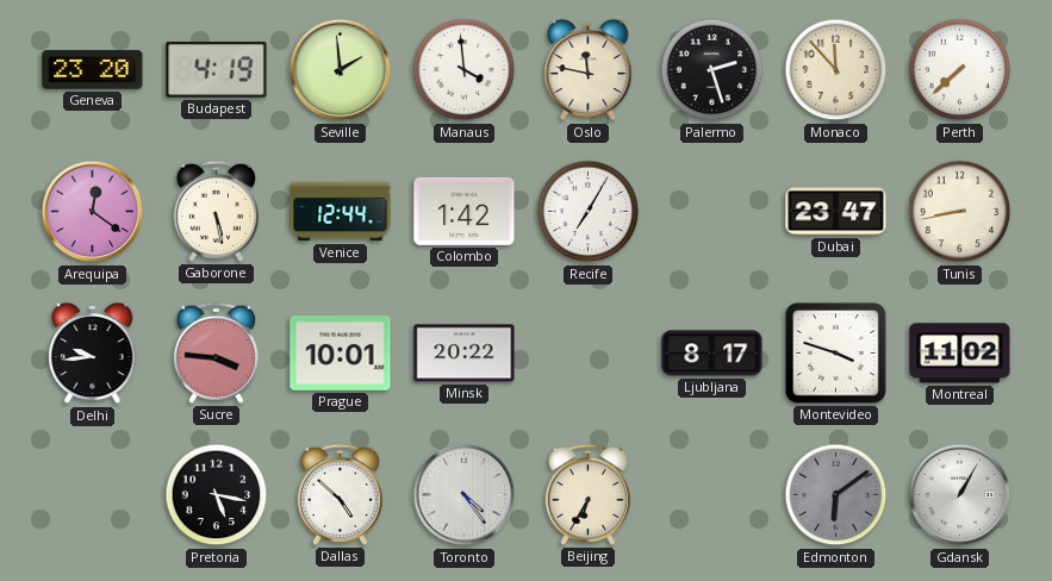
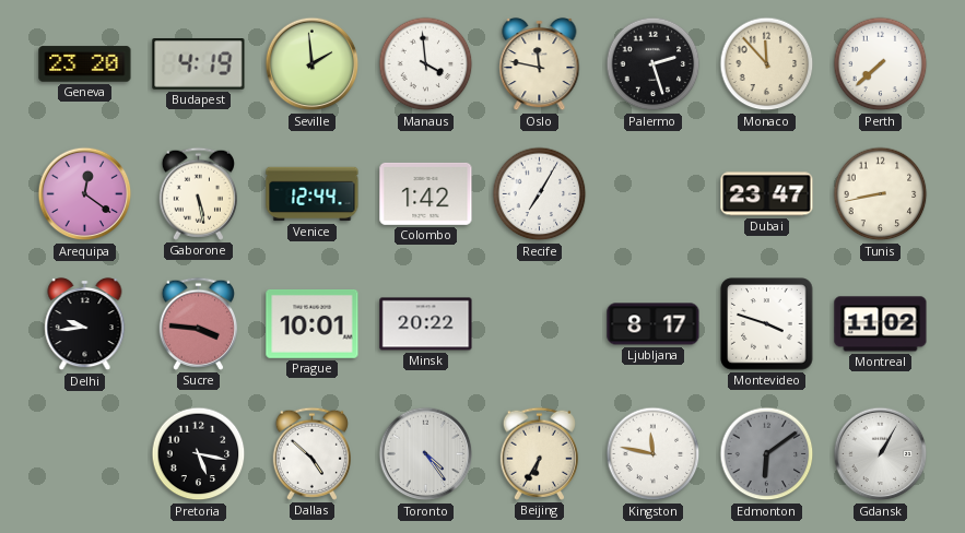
Kingston: none -> 11:47
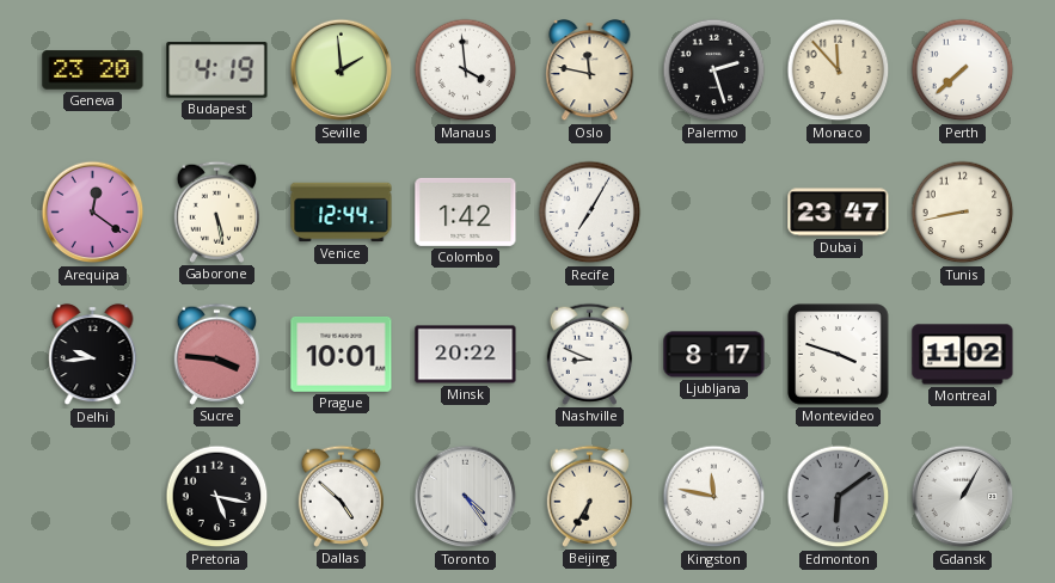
Nashville: none -> 8:49
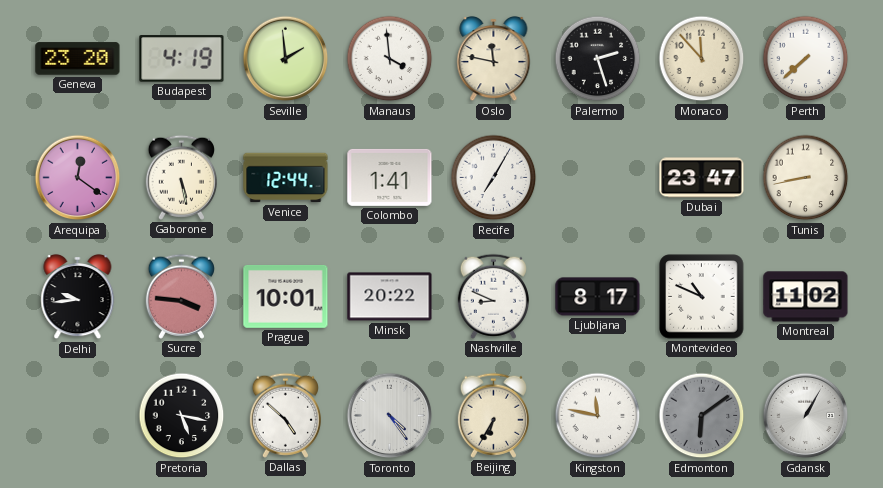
Colombo: 1:42 -> 1:41
Montevideo: 3:48 -> 10:49
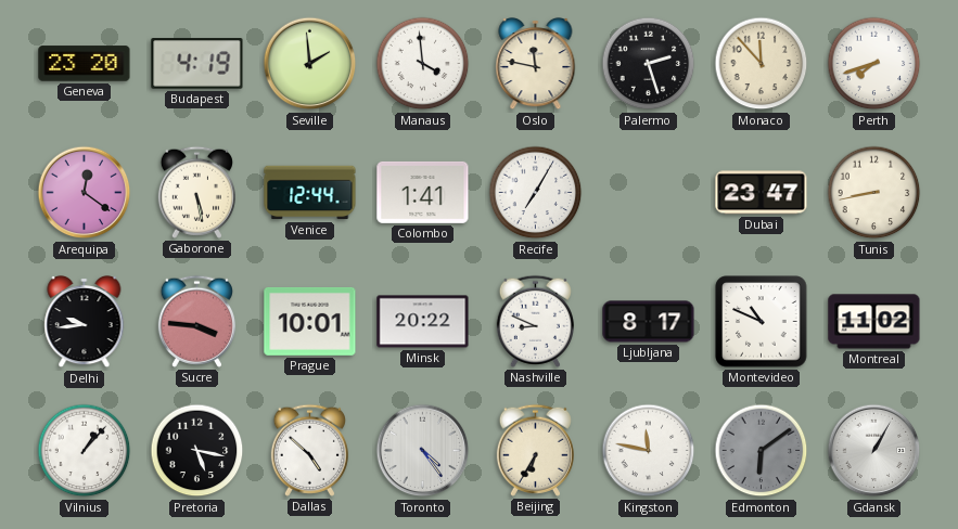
Perth: 7:38 -> 7:42
Vilnius: none -> 1:07
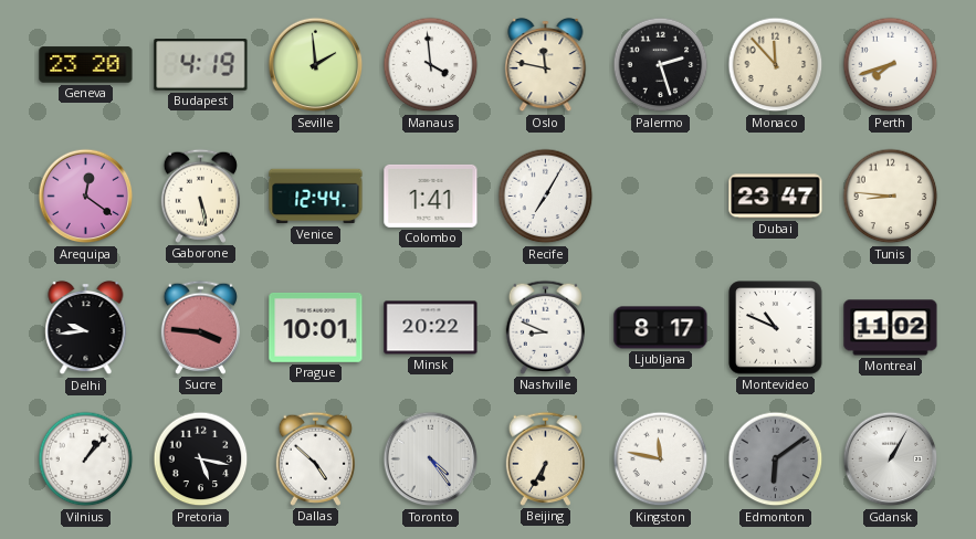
Tunis: 8:43 -> 8:46
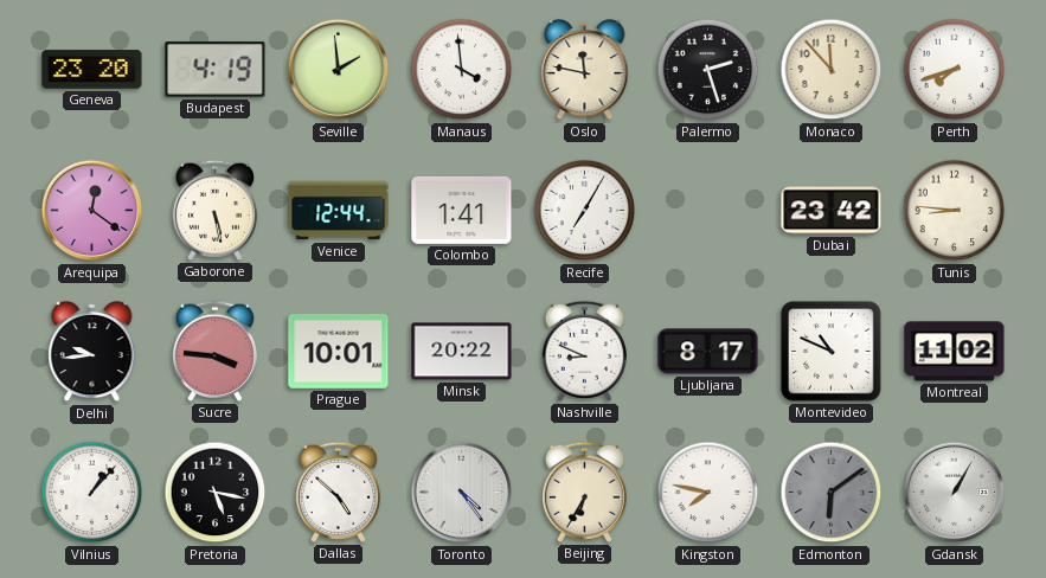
Dubai: 23:47 -> 23:42
Kingston: 11:47 -> 7:47
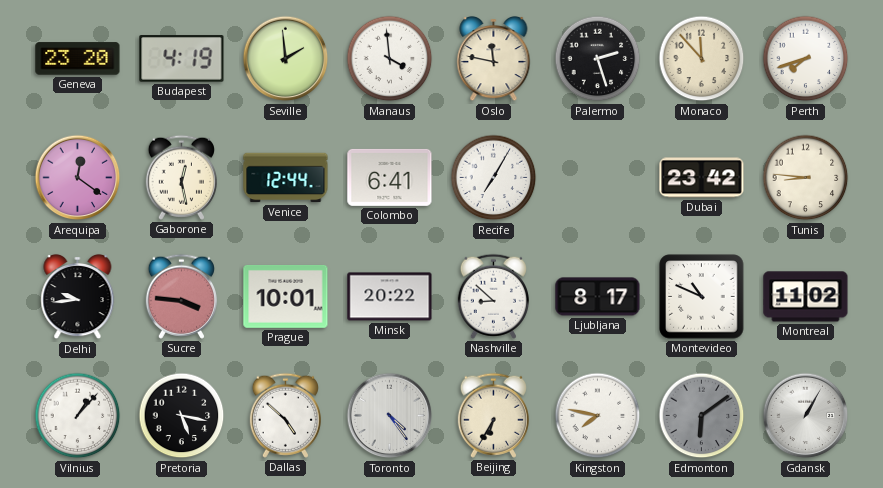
Gaborone: 5:28 -> 12:28
Colombo: 1:41 -> 6:41
Nashville: 8:49 -> 8:52
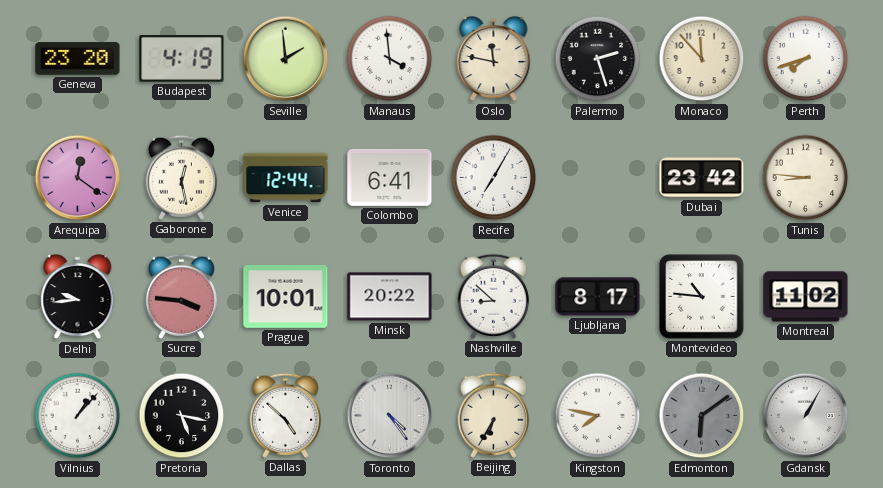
Montevideo: 10:49 -> 10:46
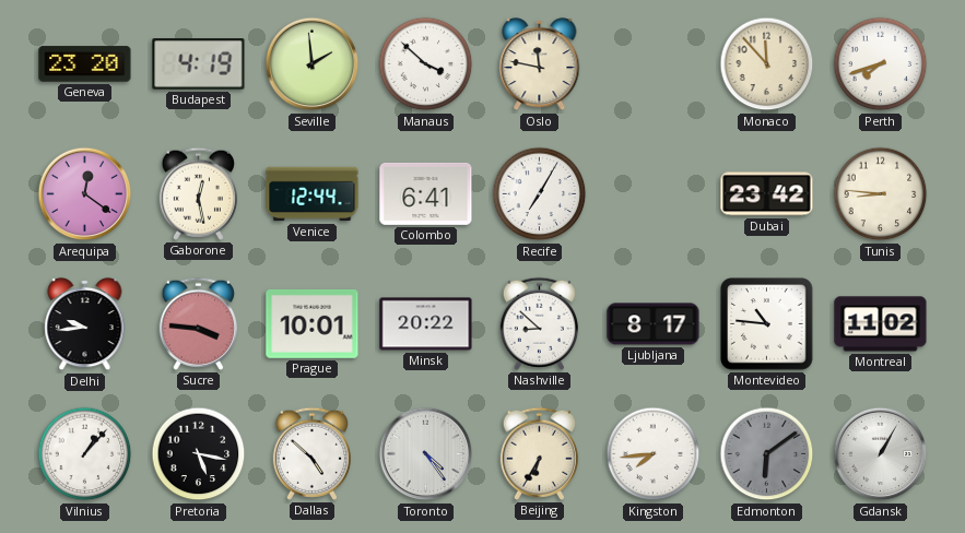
Manaus: 3:59 -> 3:52
Palermo: 2:27 -> none
Kingston: 7:47 -> 7:44
